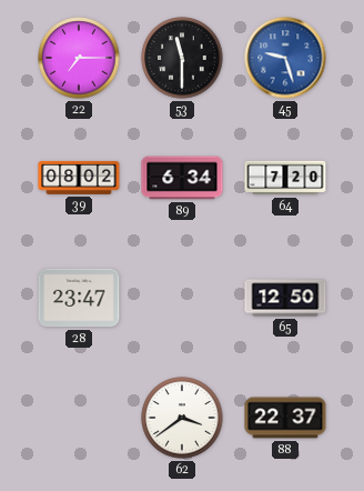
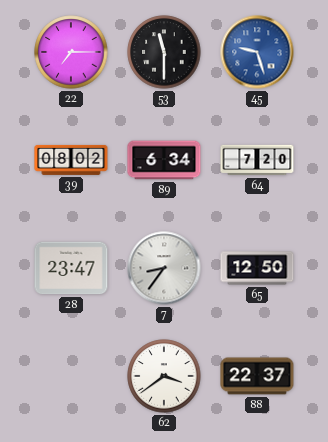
7: none -> 8:36
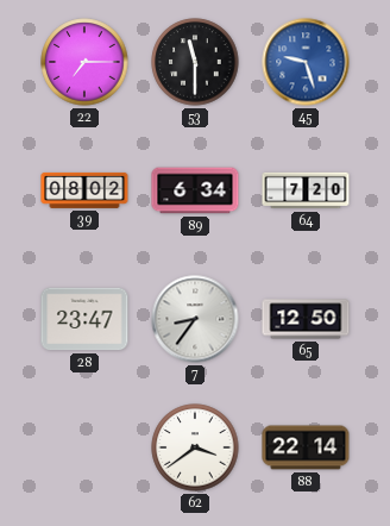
88: 22:37 -> 22:14
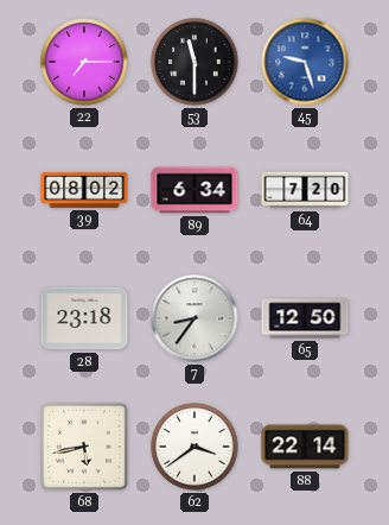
28: 23:47 -> 23:18
68: none -> 5:43
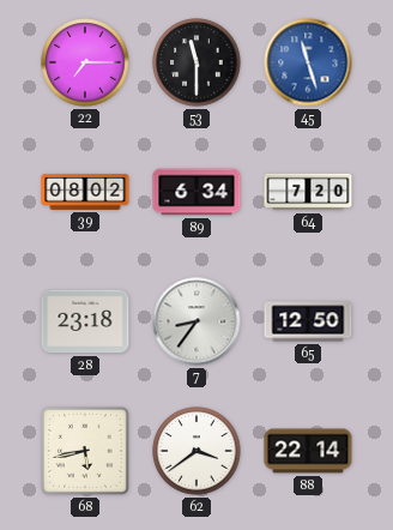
45: 9:27 -> 11:27
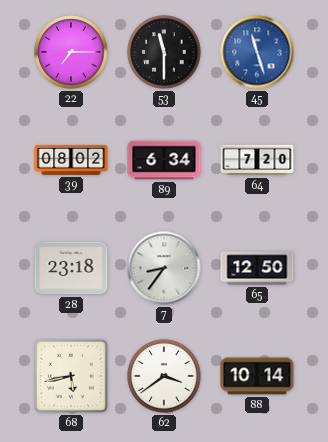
88: 22:14 -> 10:14
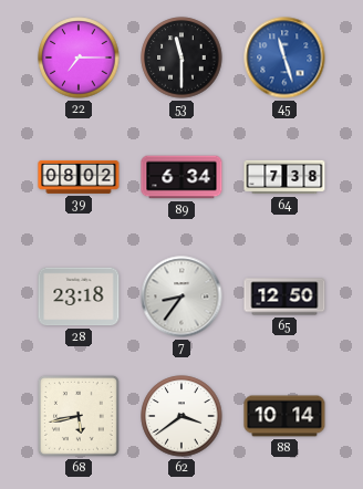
64: 7:20 -> 7:38
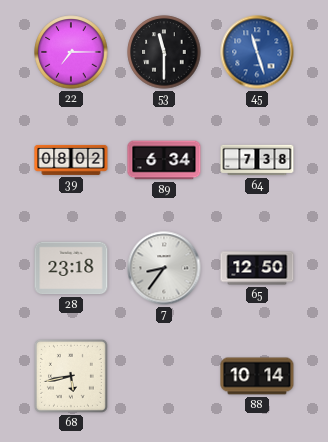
62: 3:39 -> none
